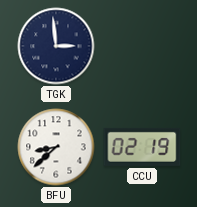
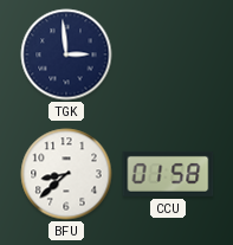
CCU: 02:19 -> 01:58
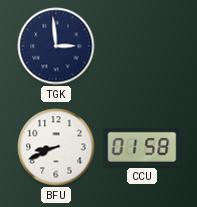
BFU: 8:38 -> 8:41
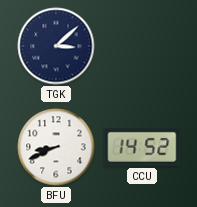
TGK: 2:59 -> 3:08
CCU: 01:58 -> 14:52
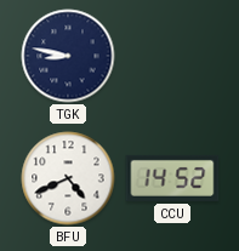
TGK: 3:08 -> 8:47
BFU: 8:41 -> 4:41
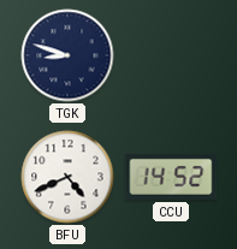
TGK: 8:47 -> 8:48
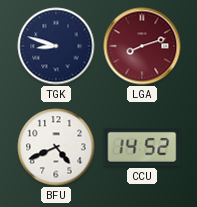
LGA: none -> 8:12
